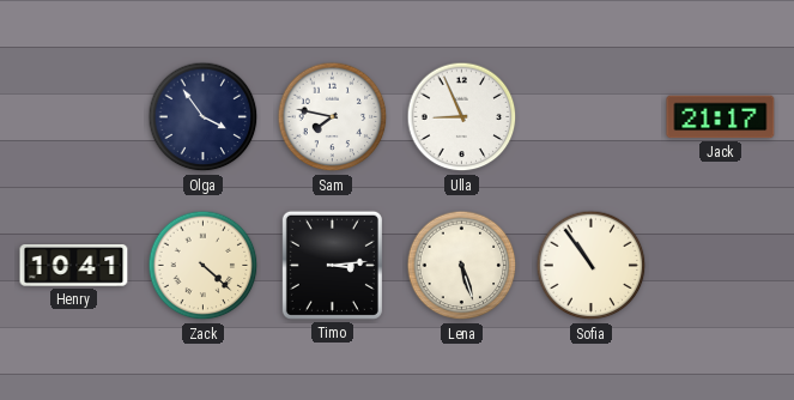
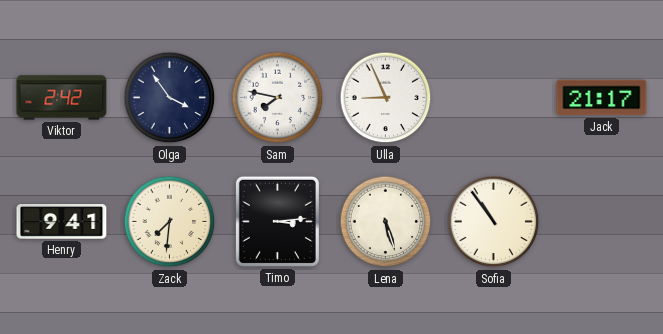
Viktor: none -> 2:42
Henry: 10:41 -> 9:41
Zack: 4:22 -> 7:31
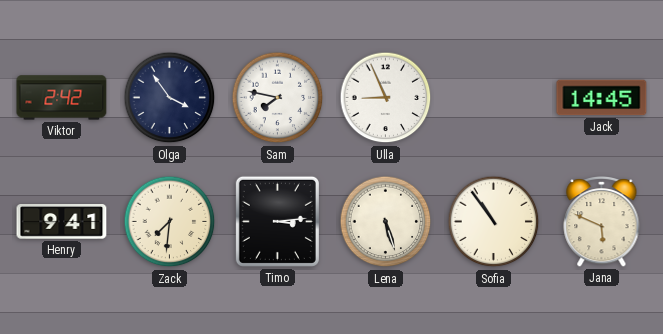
Jack: 21:17 -> 14:45
Jana: none -> 5:49
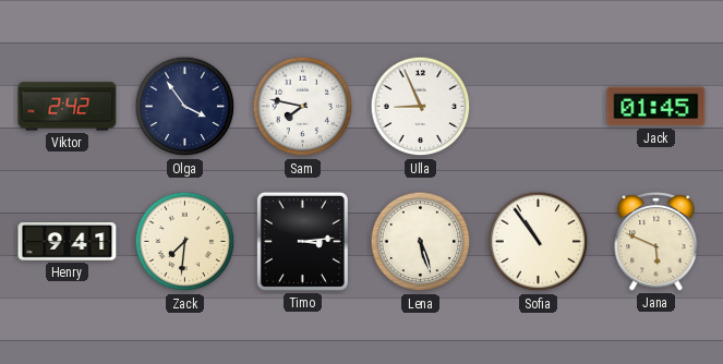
Jack: 14:45 -> 01:45
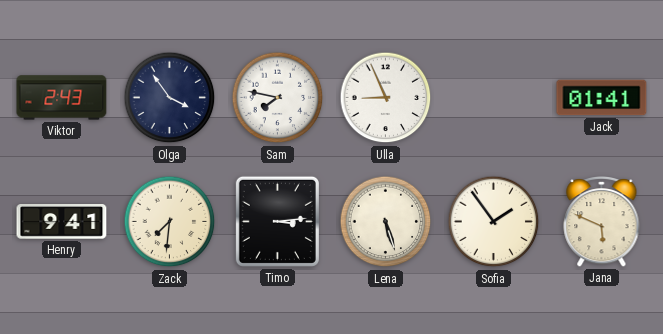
Viktor: 2:42 -> 2:43
Jack: 01:45 -> 01:41
Sofia: 10:54 -> 1:54
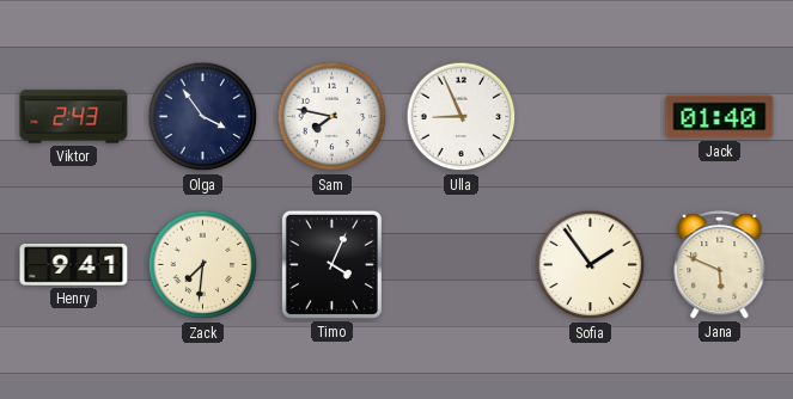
Jack: 01:41 -> 01:40
Timo: 3:14 -> 4:04
Lena: 5:27 -> none
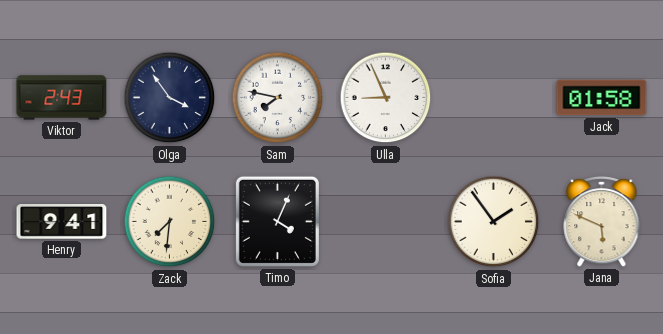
Jack: 01:40 -> 01:58
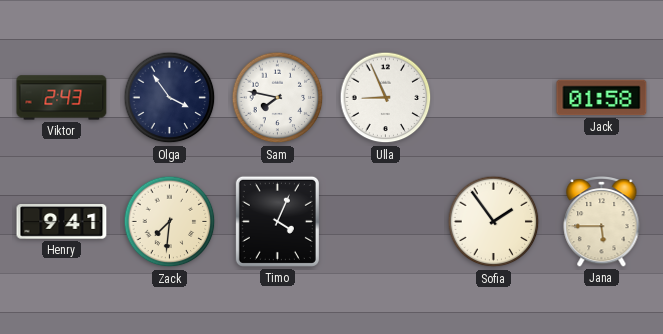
Jana: 5:49 -> 5:45
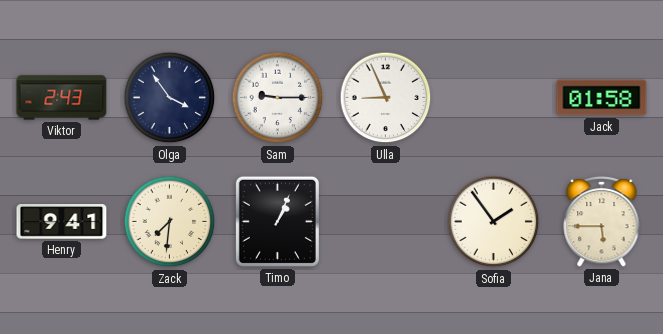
Sam: 7:47 -> 9:15
Timo: 4:04 -> 1:04
